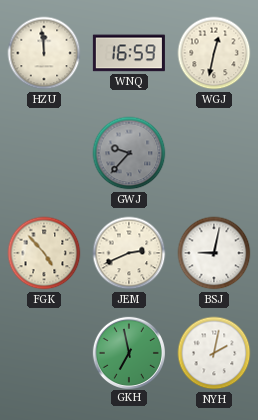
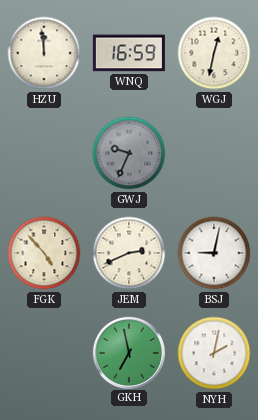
GWJ: 9:37 -> 9:34
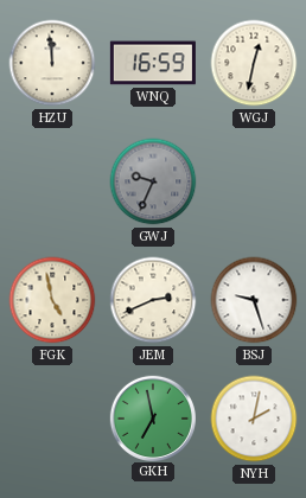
FGK: 4:53 -> 4:58
BSJ: 9:02 -> 9:27
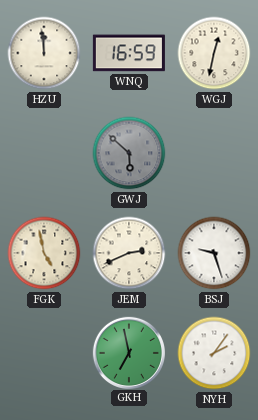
GWJ: 9:34 -> 5:52
NYH: 2:02 -> 2:06
